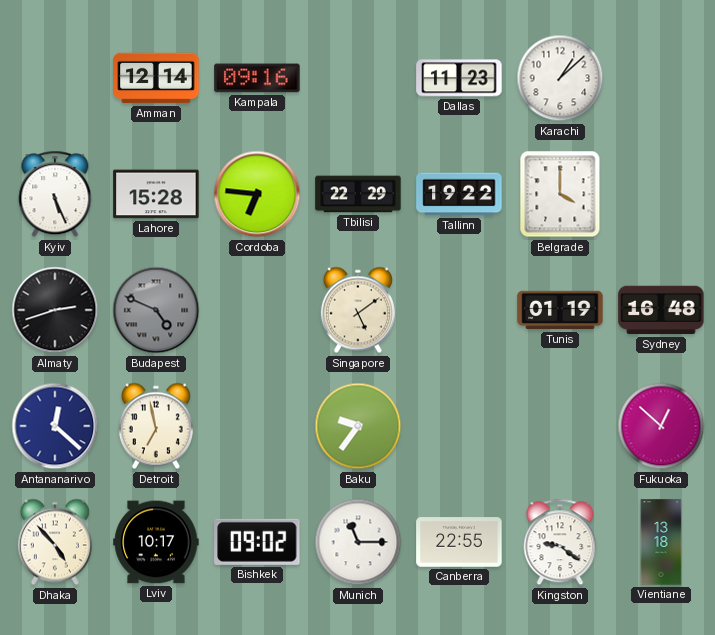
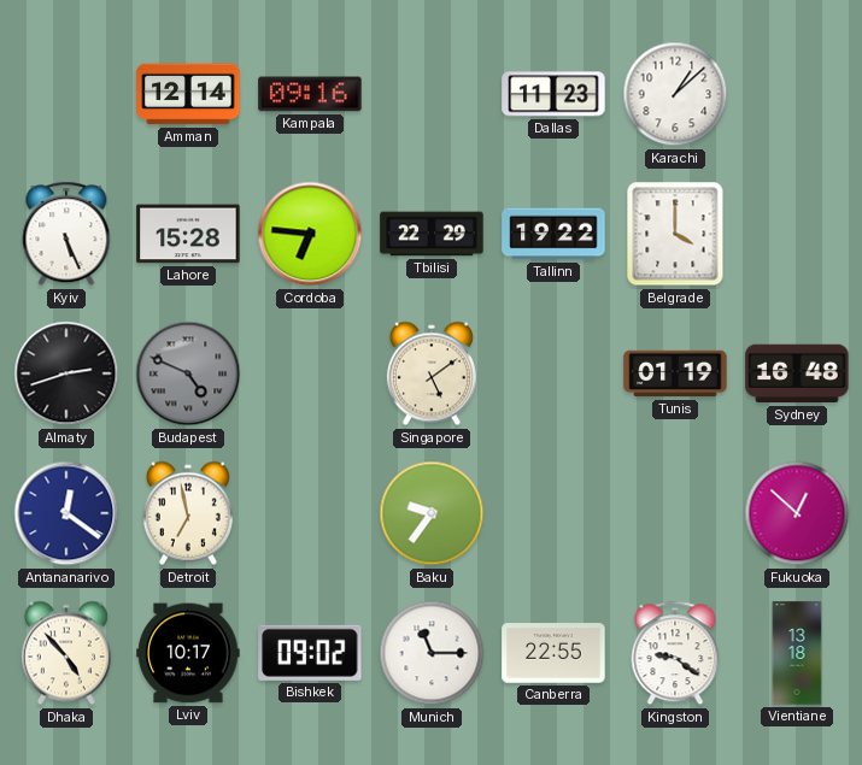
Antananarivo: 12:22 -> 12:21
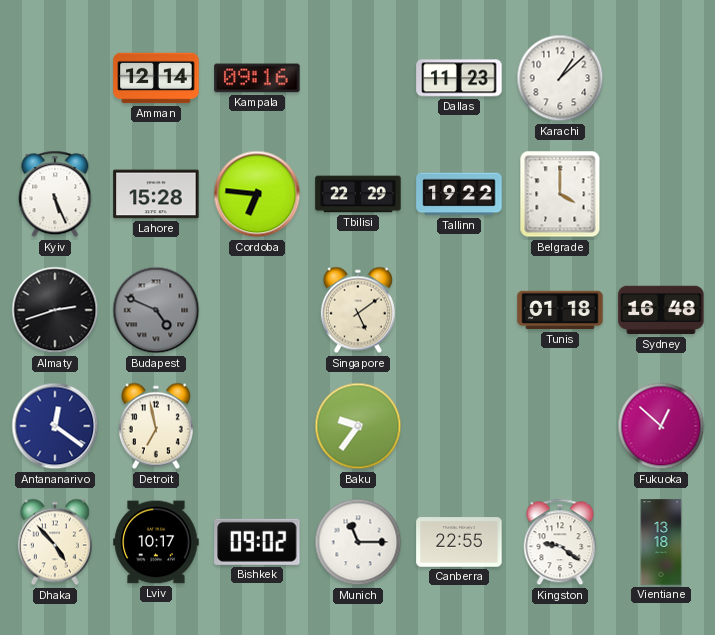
Tunis: 01:19 -> 01:18
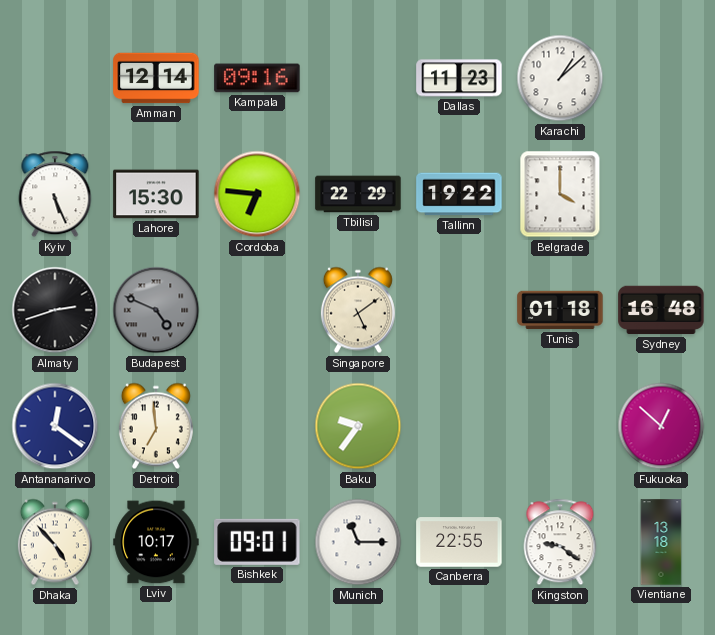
Lahore: 15:28 -> 15:30
Detroit: 6:58 -> 6:59
Bishkek: 09:02 -> 09:01
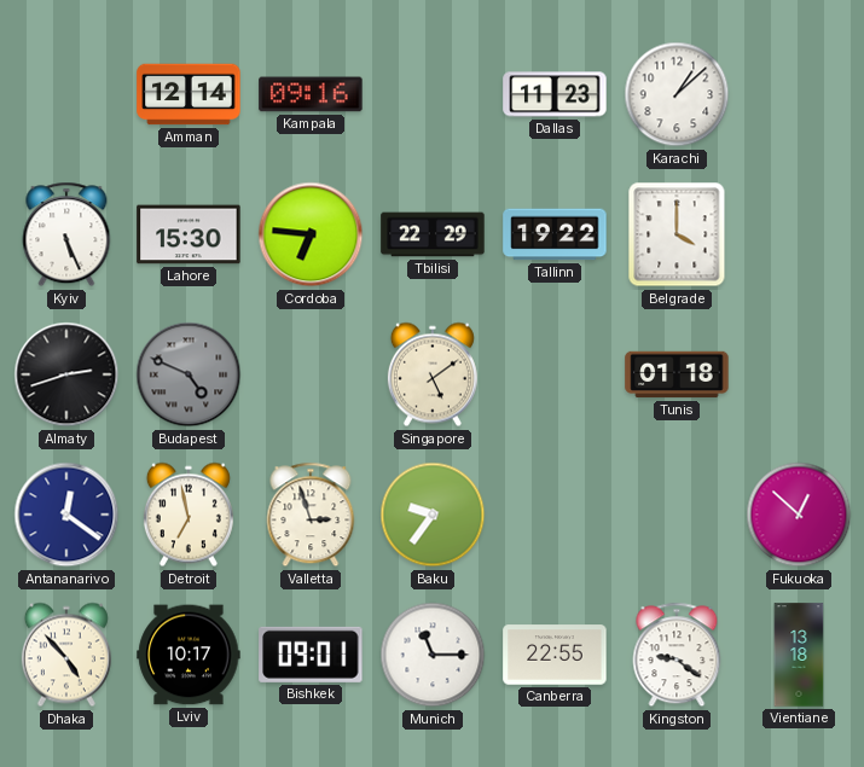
Sydney: 16:48 -> none
Detroit: 6:59 -> 6:58
Valletta: none -> 2:57
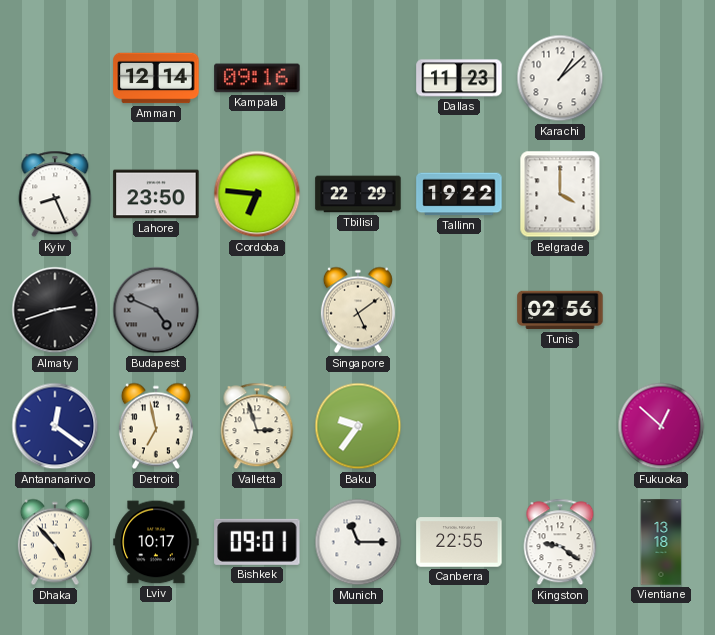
Kyiv: 5:26 -> 8:26
Lahore: 15:30 -> 23:50
Tunis: 01:18 -> 02:56
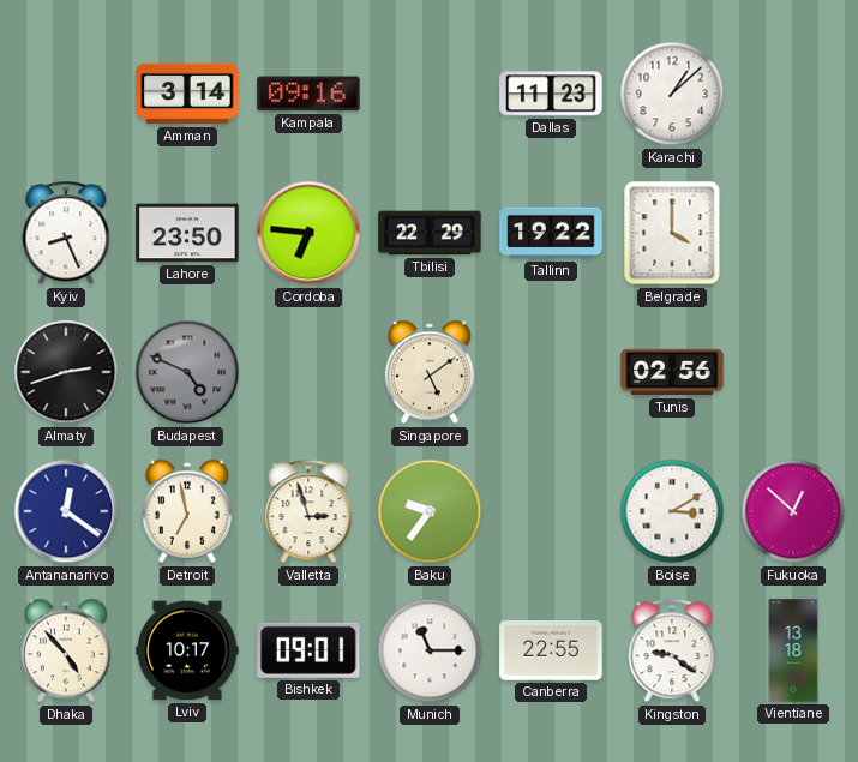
Amman: 12:14 -> 3:14
Boise: none -> 3:10
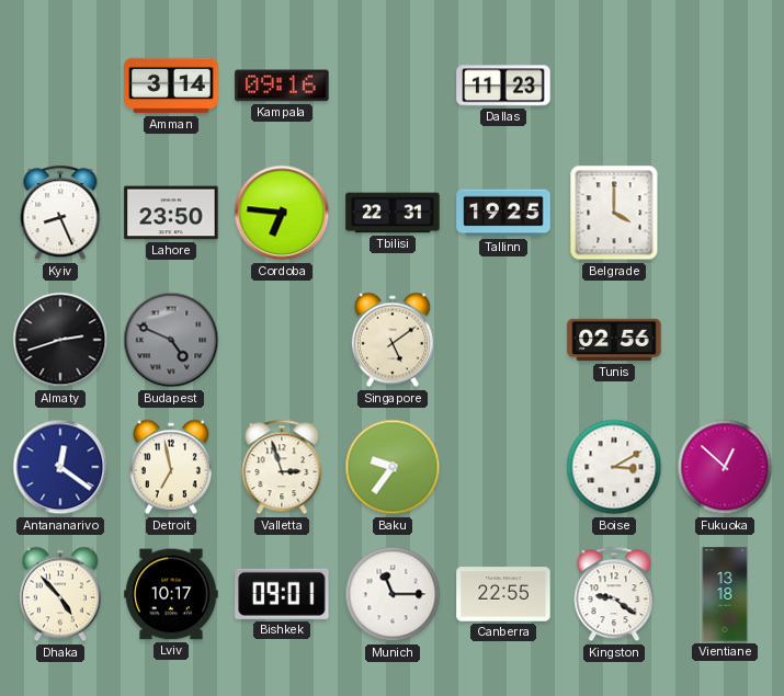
Karachi: 1:08 -> none
Tbilisi: 22:29 -> 22:31
Tallinn: 19:22 -> 19:25
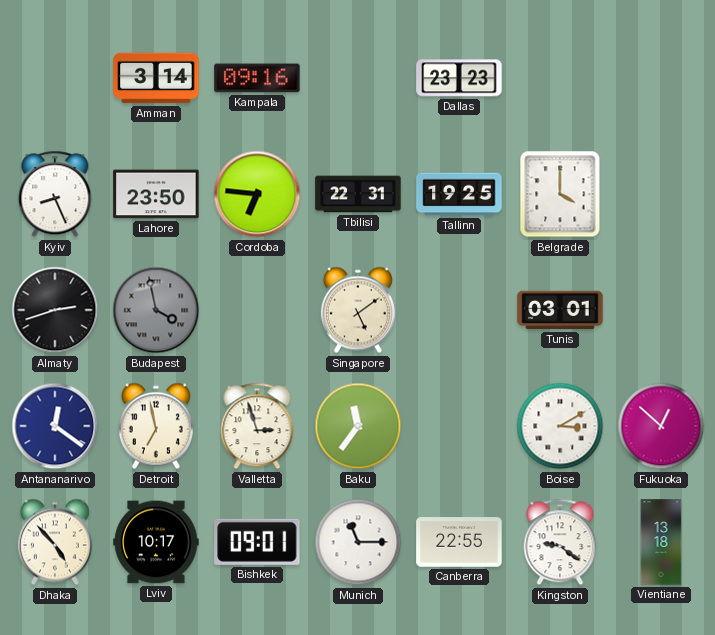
Dallas: 11:23 -> 23:23
Budapest: 4:49 -> 3:58
Tunis: 02:56 -> 03:01
Baku: 9:36 -> 11:36
